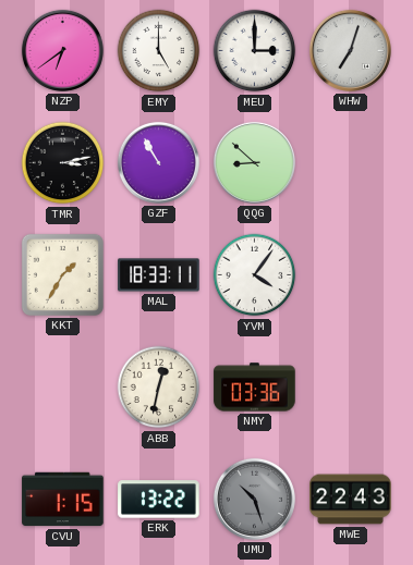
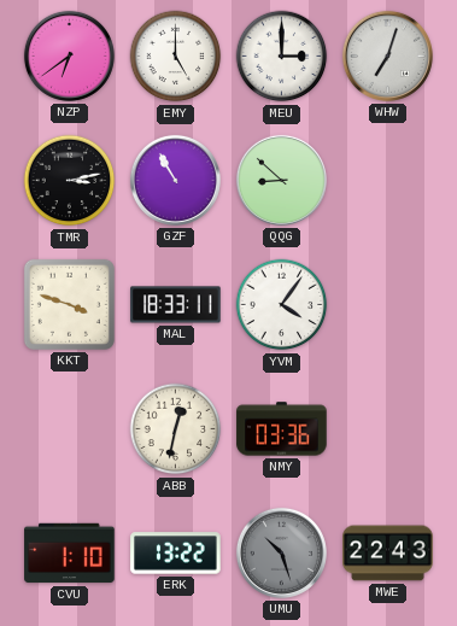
KKT: 1:35 -> 3:48
CVU: 1:15 -> 1:10
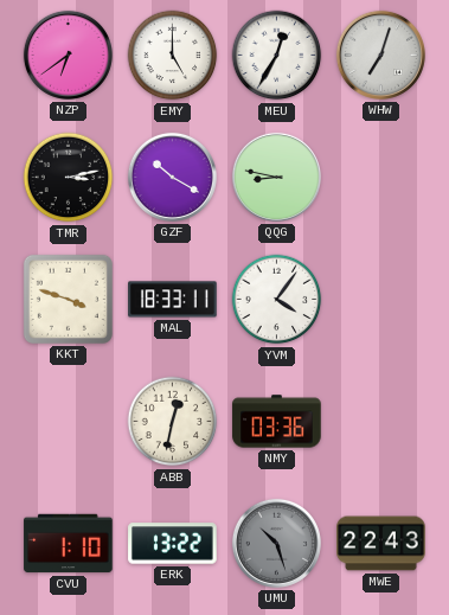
MEU: 3:00 -> 12:35
GZF: 10:55 -> 10:20
QQG: 8:52 -> 8:47
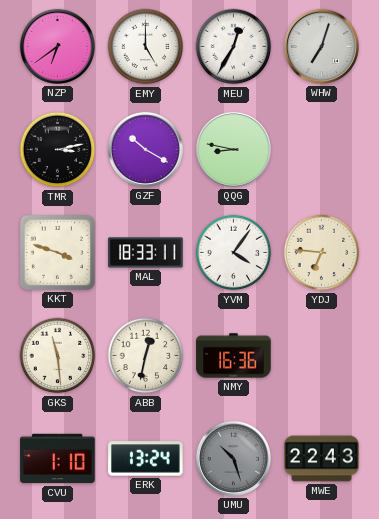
YDJ: none -> 6:46
GKS: none -> 11:29
NMY: 03:36 -> 16:36
ERK: 13:22 -> 13:24
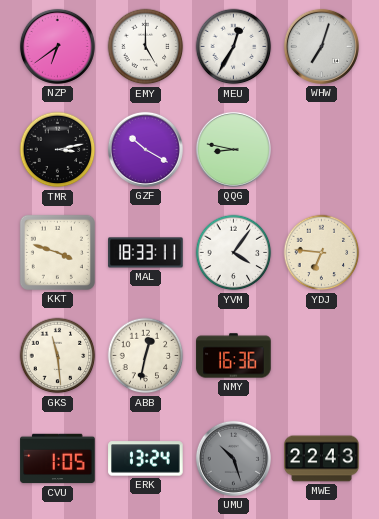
CVU: 1:10 -> 1:05
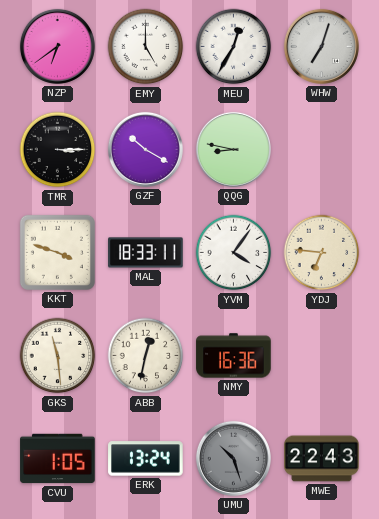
TMR: 3:13 -> 3:15
